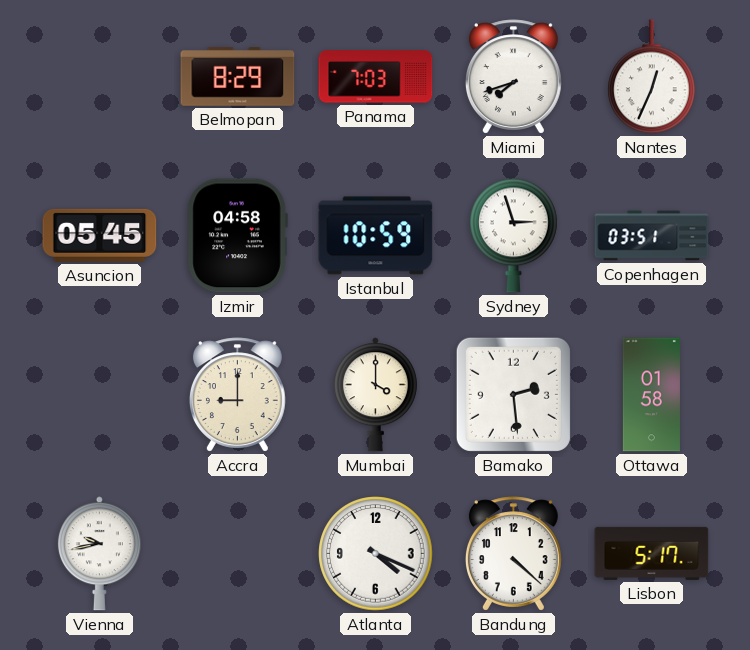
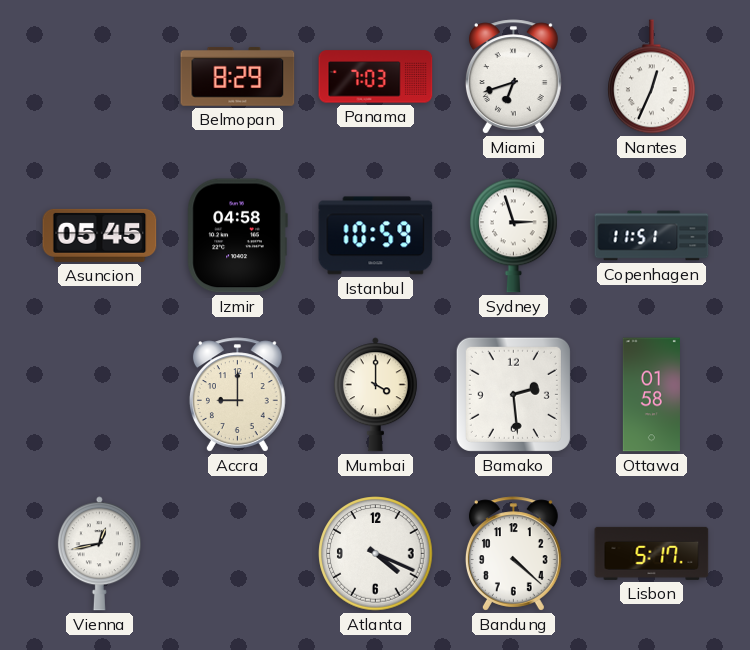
Miami: 7:42 -> 6:42
Copenhagen: 03:51 -> 11:51
Vienna: 9:43 -> 12:43
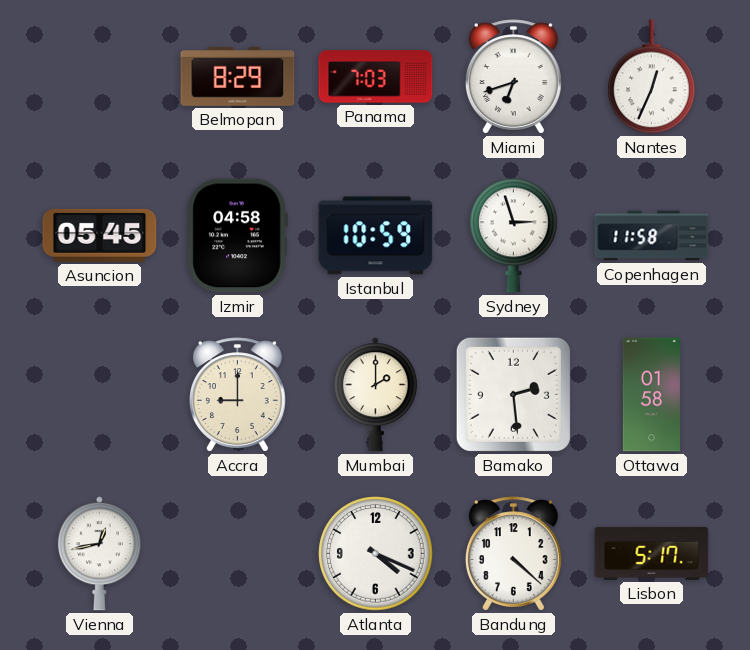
Copenhagen: 11:51 -> 11:58
Mumbai: 4:00 -> 2:00
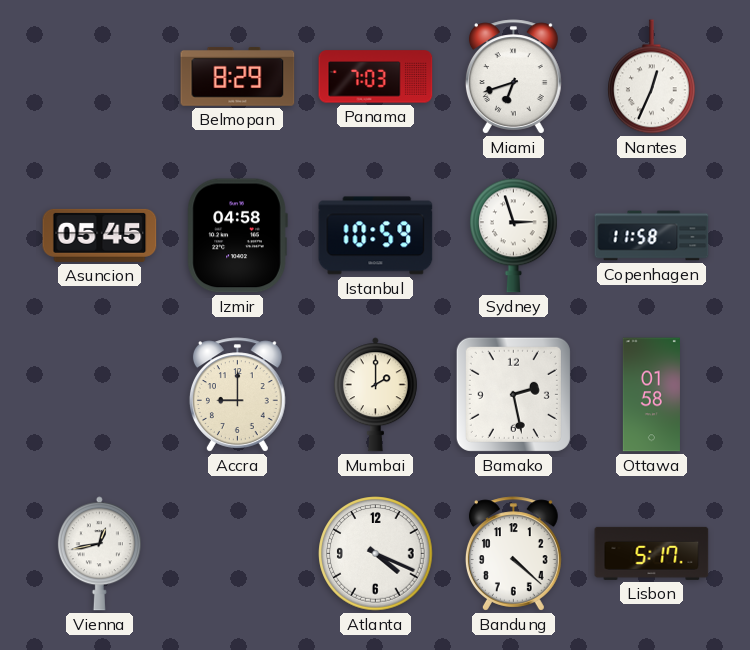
Bamako: 2:29 -> 2:28
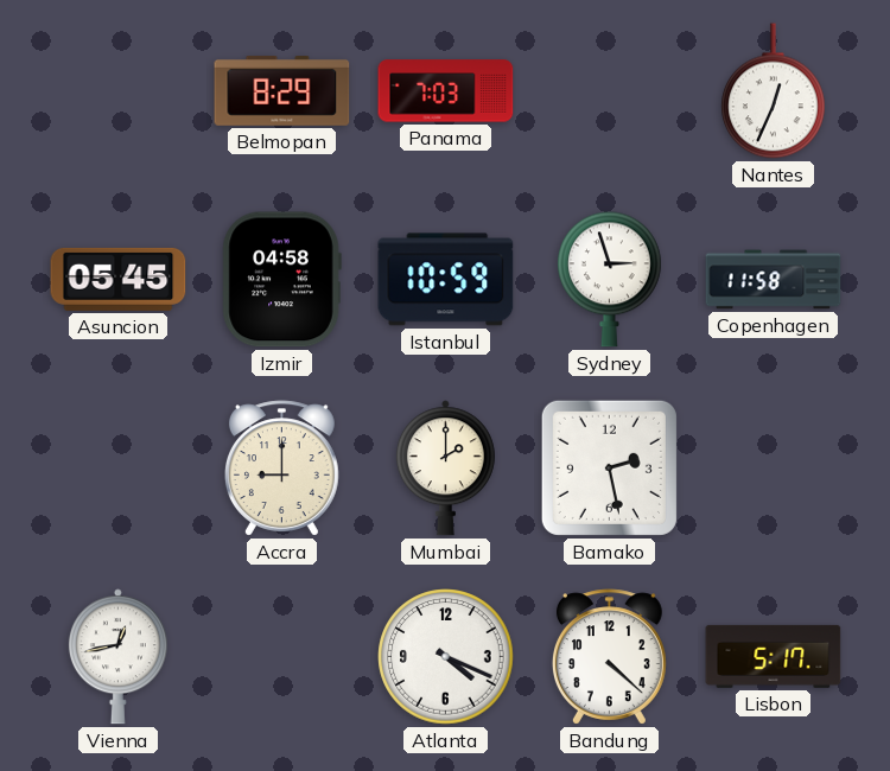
Miami: 6:42 -> none
Ottawa: 01:58 -> none
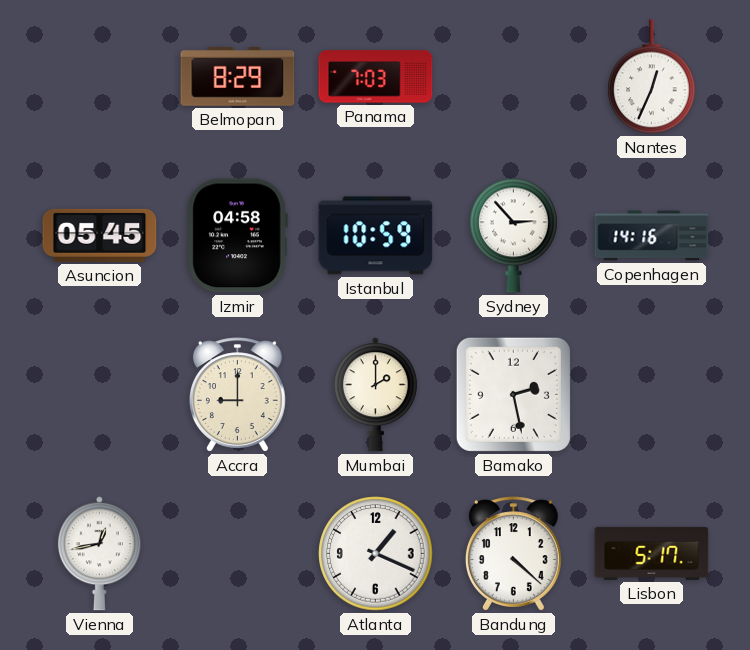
Sydney: 2:57 -> 2:53
Copenhagen: 11:58 -> 14:16
Atlanta: 4:19 -> 1:19
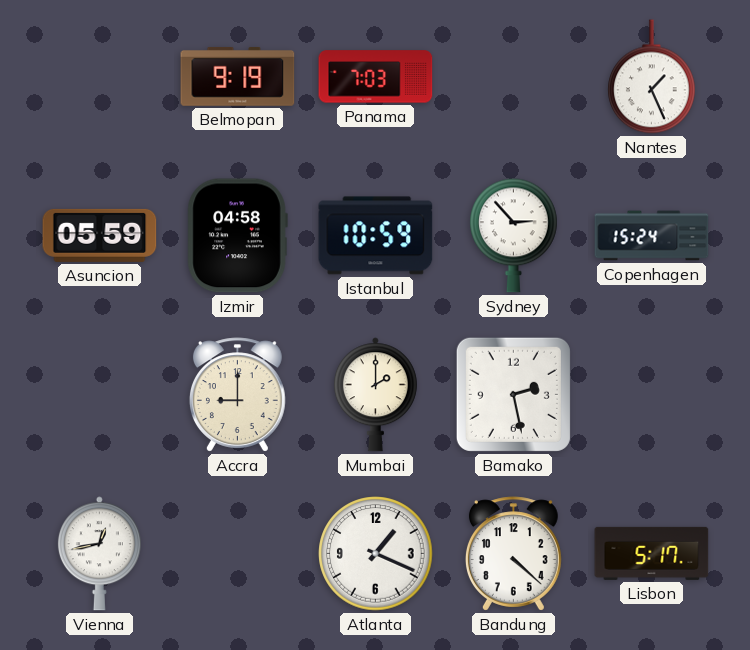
Belmopan: 8:29 -> 9:19
Nantes: 12:34 -> 1:26
Asuncion: 05:45 -> 05:59
Copenhagen: 14:16 -> 15:24
